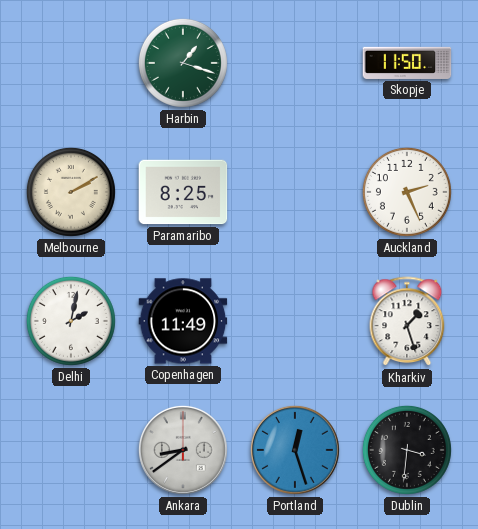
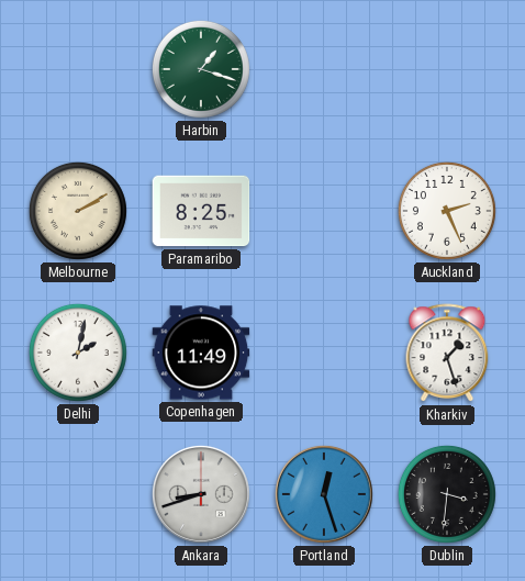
Skopje: 11:50 -> none
Ankara: 8:39 -> 8:42
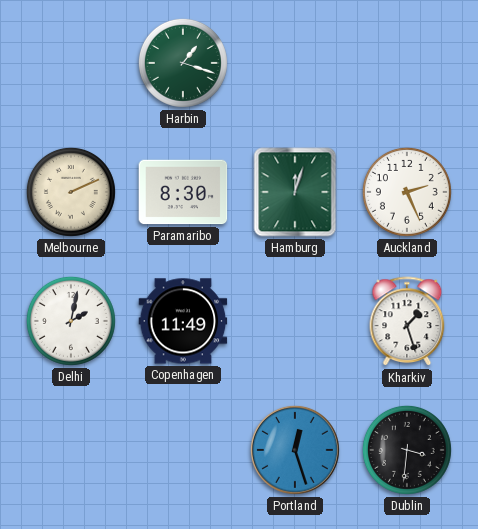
Melbourne: 2:10 -> 2:11
Paramaribo: 8:25 -> 8:30
Hamburg: none -> 12:03
Ankara: 8:42 -> none
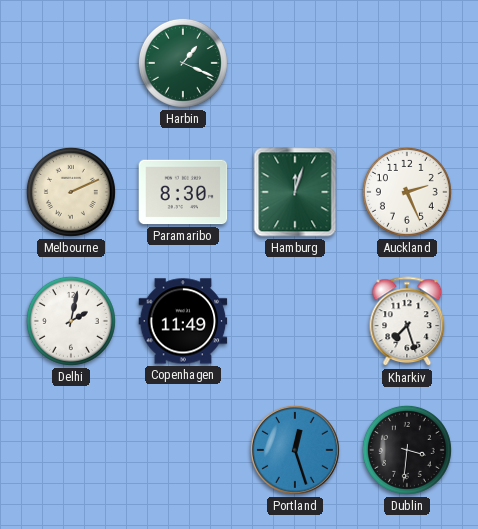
Harbin: 1:18 -> 1:19
Kharkiv: 1:27 -> 7:27
